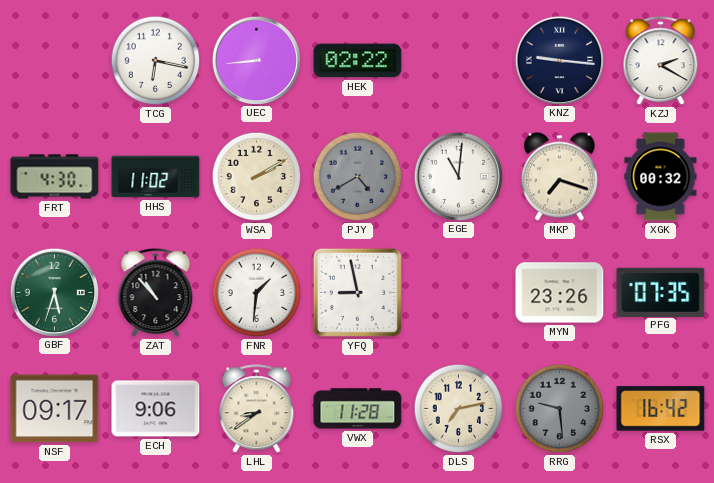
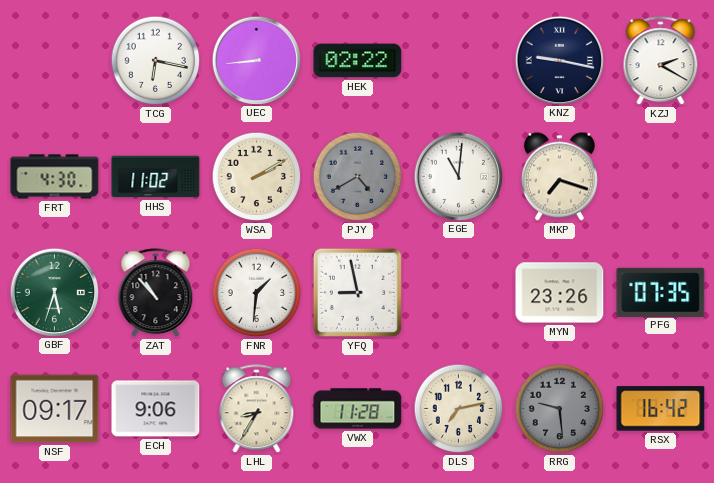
KNZ: 9:16 -> 9:17
XGK: 00:32 -> none
LHL: 8:39 -> 8:35
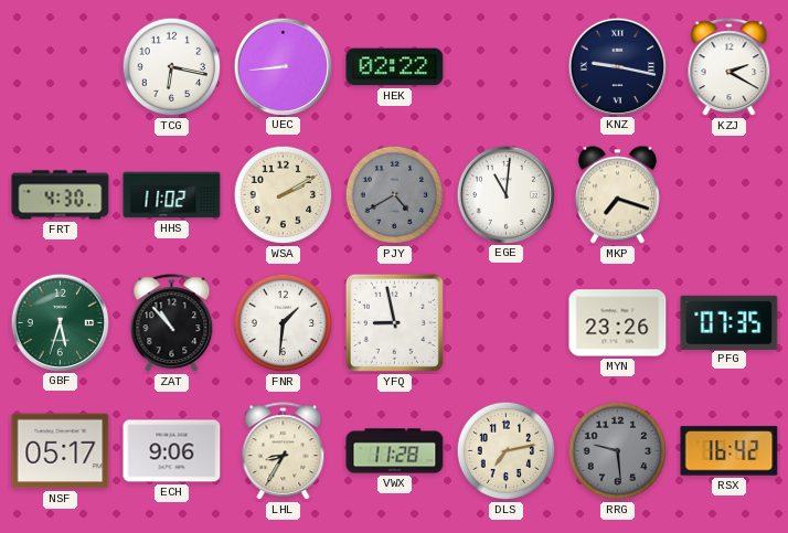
NSF: 09:17 -> 05:17
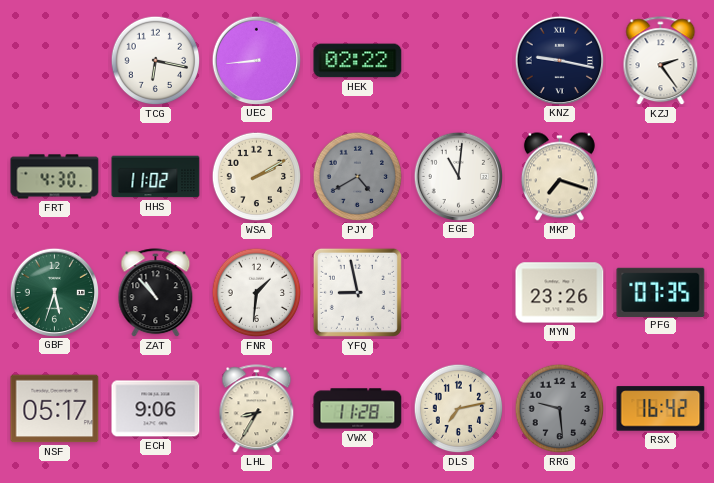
KZJ: 2:20 -> 2:24
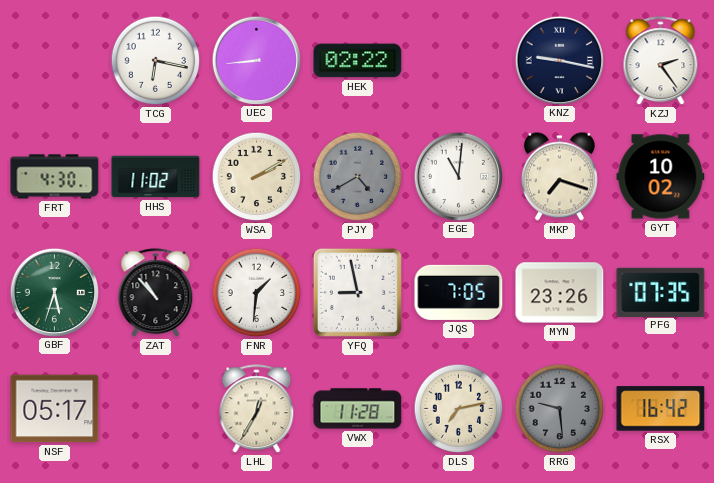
GYT: none -> 10:02
JQS: none -> 7:05
ECH: 9:06 -> none
LHL: 8:35 -> 12:35
